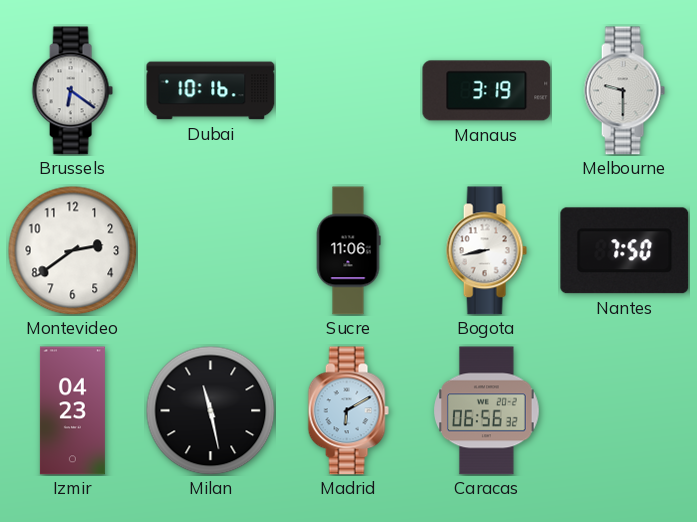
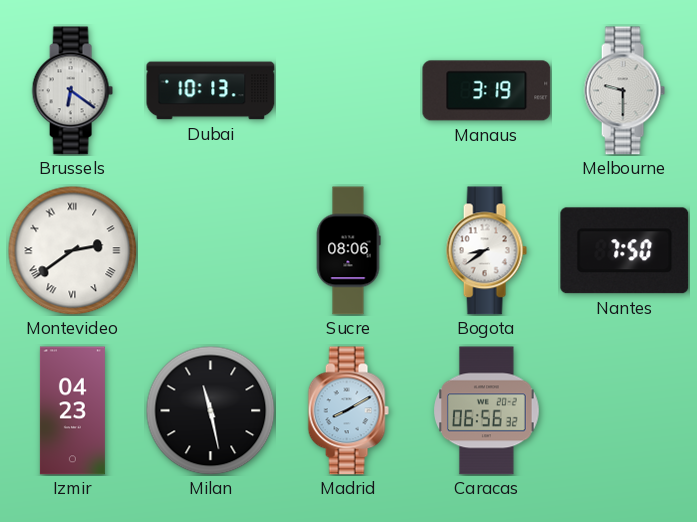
Dubai: 10:16 -> 10:13
Montevideo numerals: Arabic -> Roman
Sucre: 11:06 -> 08:06
Bogota: 8:43 -> 8:39
Madrid: 6:10 -> 8:10
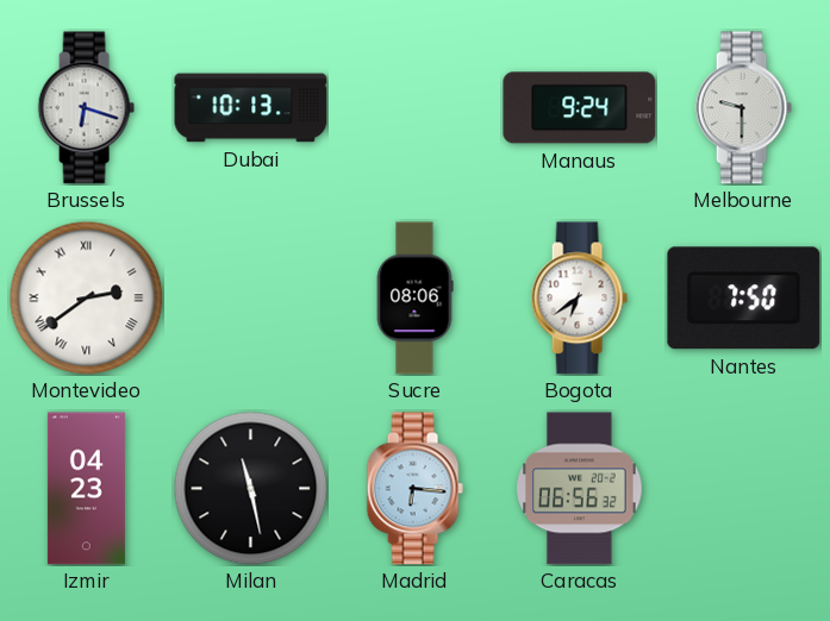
Brussels: 6:21 -> 6:18
Manaus: 3:19 -> 9:24
Bogota: 8:39 -> 6:39
Madrid: 8:10 -> 6:16
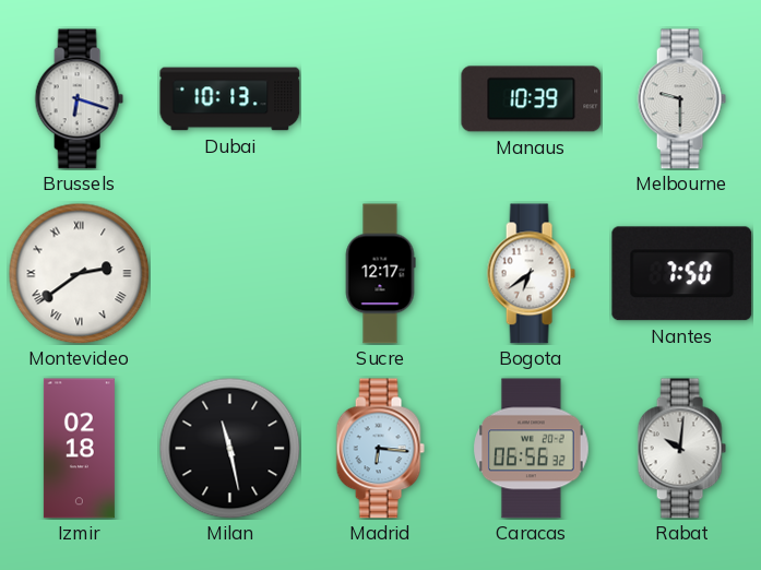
Manaus: 9:24 -> 10:39
Sucre: 08:06 -> 12:17
Izmir: 04:23 -> 02:18
Rabat: none -> 10:01
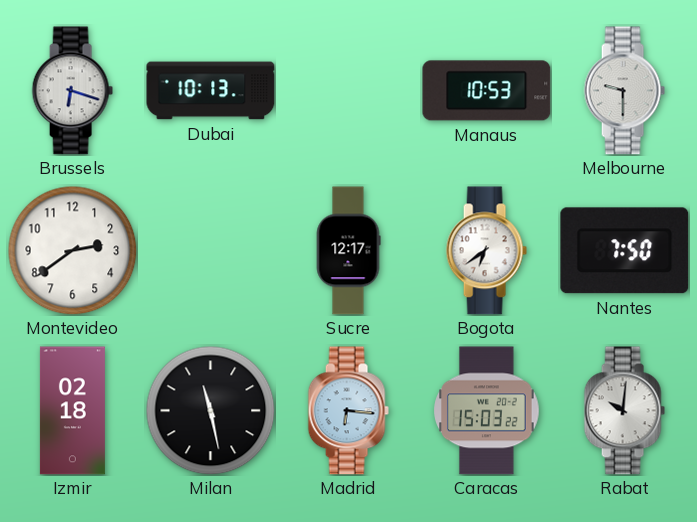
Manaus: 10:39 -> 10:53
Montevideo numerals: Roman -> Arabic
Caracas: 06:56 -> 15:03
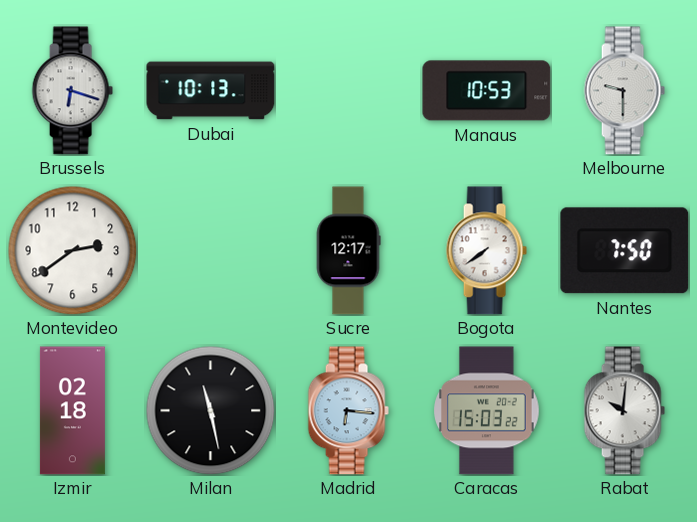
Bogota: 6:39 -> 7:39
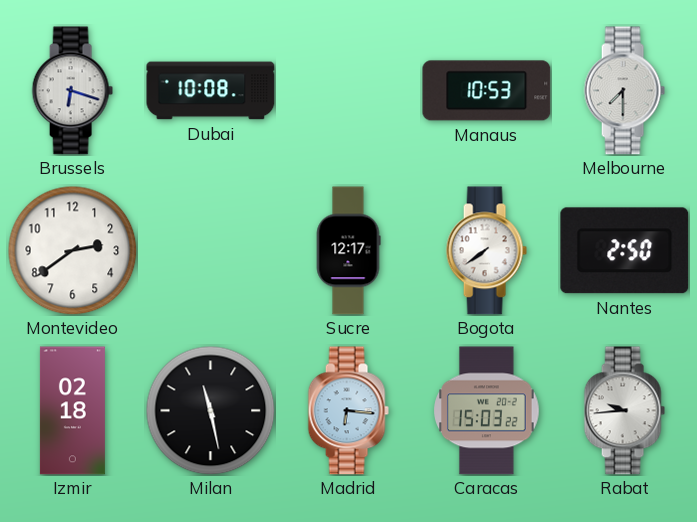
Dubai: 10:13 -> 10:08
Melbourne: 9:30 -> 7:30
Nantes: 7:50 -> 2:50
Rabat: 10:01 -> 9:44
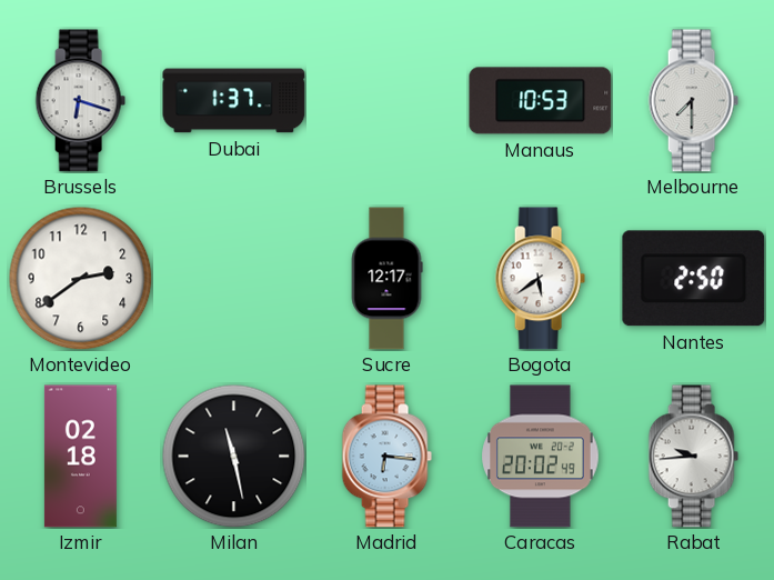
Dubai: 10:08 -> 1:37
Bogota: 7:39 -> 5:39
Caracas: 15:03 -> 20:02
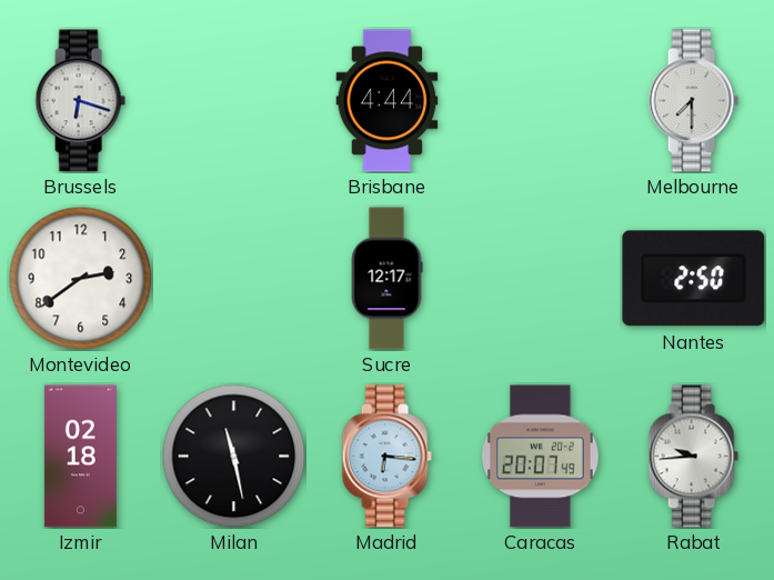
Dubai: 1:37 -> none
Brisbane: none -> 4:44
Manaus: 10:53 -> none
Bogota: 5:39 -> none
Caracas: 20:02 -> 20:07
